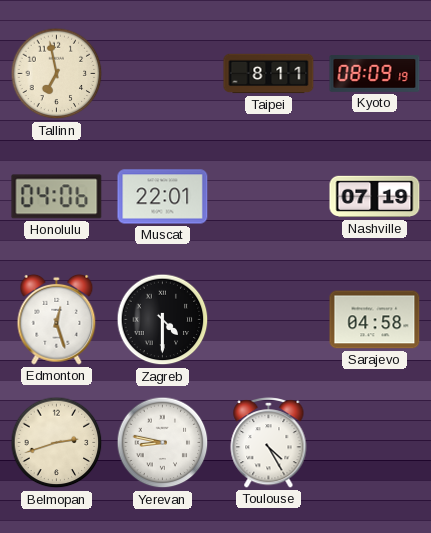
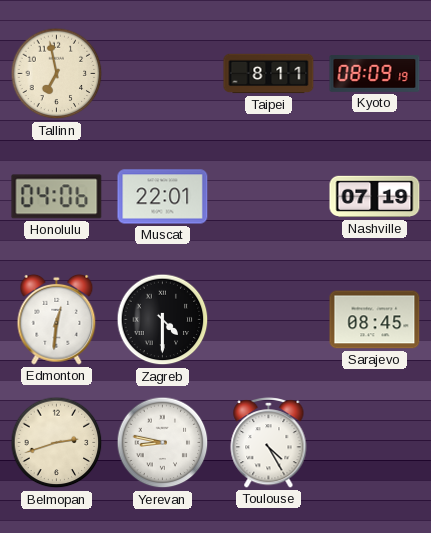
Edmonton: 12:27 -> 12:31
Sarajevo: 04:58 -> 08:45
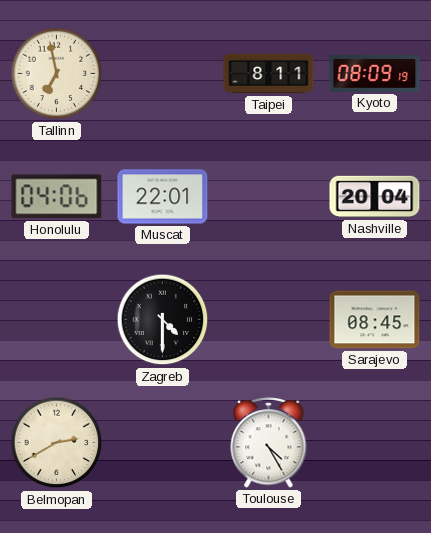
Nashville: 07:19 -> 20:04
Edmonton: 12:31 -> none
Belmopan: 2:42 -> 2:40
Yerevan: 8:47 -> none
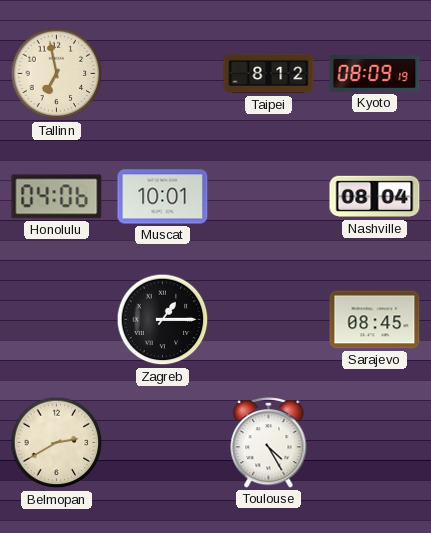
Taipei: 8:11 -> 8:12
Muscat: 22:01 -> 10:01
Nashville: 20:04 -> 08:04
Zagreb: 4:30 -> 1:15
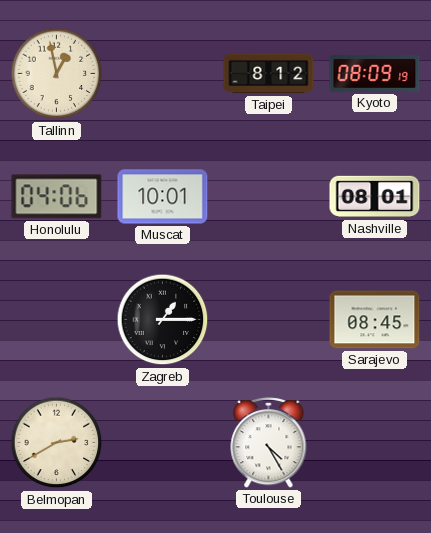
Tallinn: 6:58 -> 12:58
Nashville: 08:04 -> 08:01
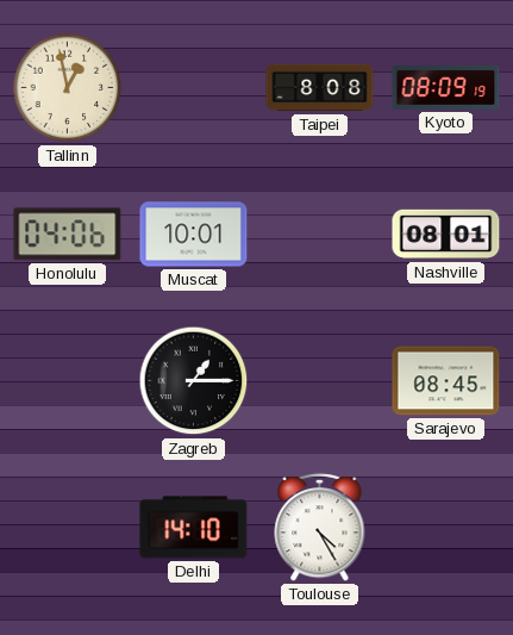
Taipei: 8:12 -> 8:08
Belmopan: 2:40 -> none
Delhi: none -> 14:10
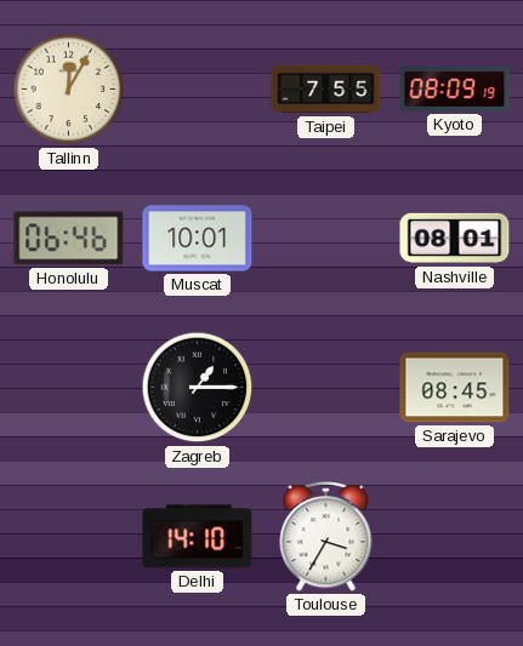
Tallinn: 12:58 -> 12:05
Taipei: 8:08 -> 7:55
Honolulu: 04:06 -> 06:46
Toulouse: 4:25 -> 3:35
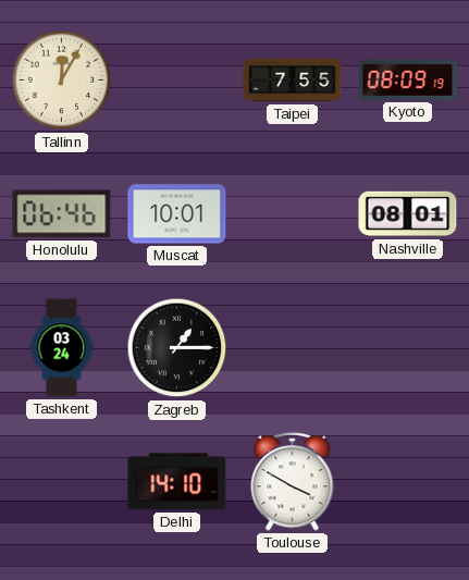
Tashkent: none -> 03:24
Sarajevo: 08:45 -> none
Toulouse: 3:35 -> 3:50
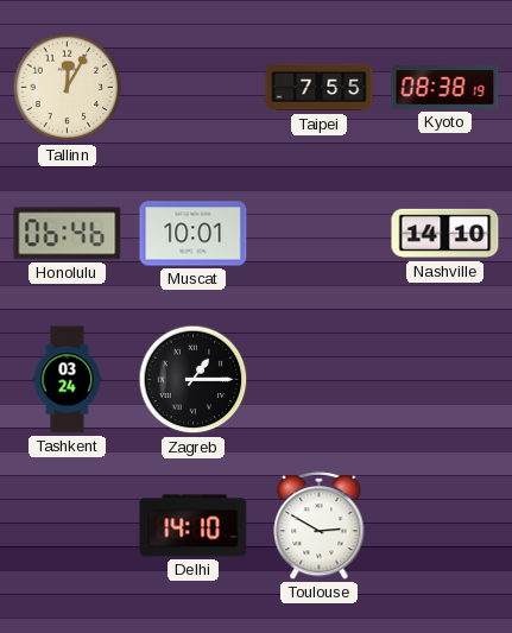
Kyoto: 08:09 -> 08:38
Nashville: 08:01 -> 14:10
Toulouse: 3:50 -> 2:50
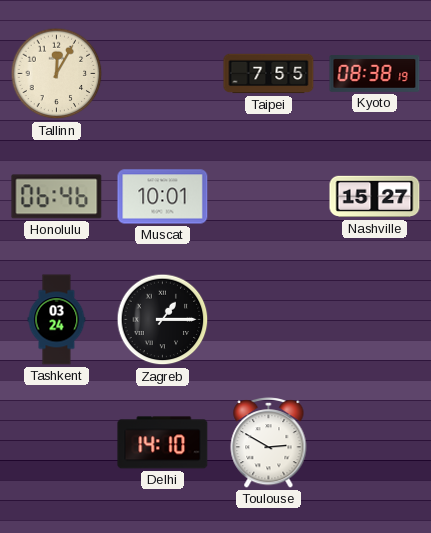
Nashville: 14:10 -> 15:27
